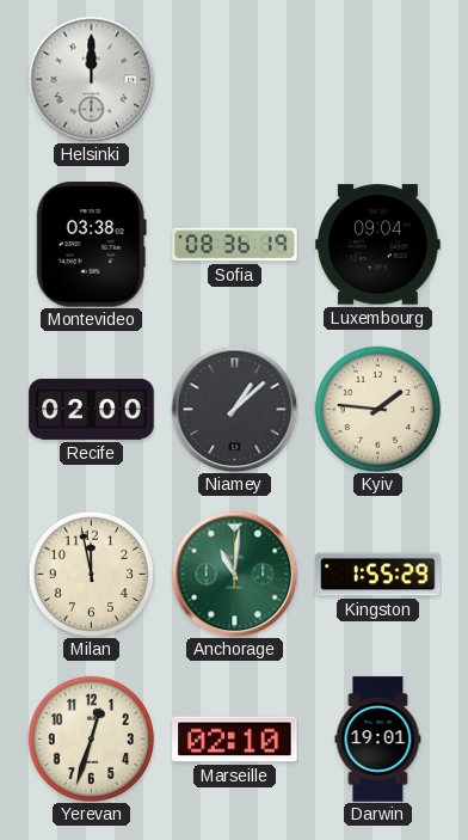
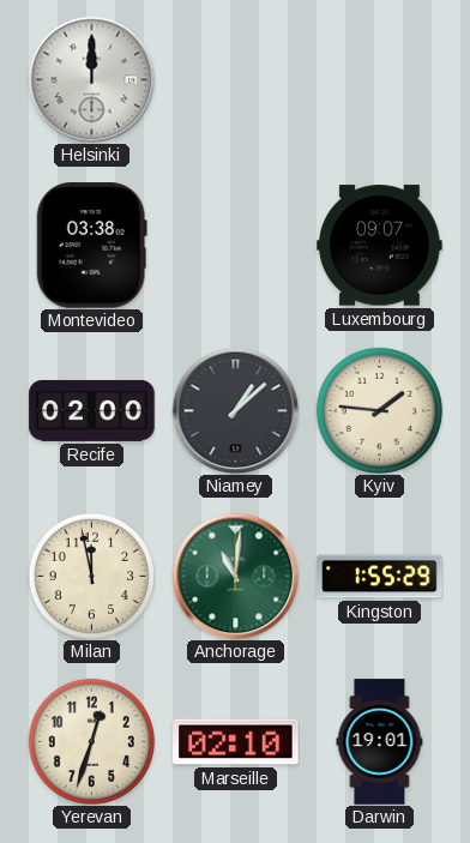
Sofia: 08:36 -> none
Luxembourg: 09:04 -> 09:07
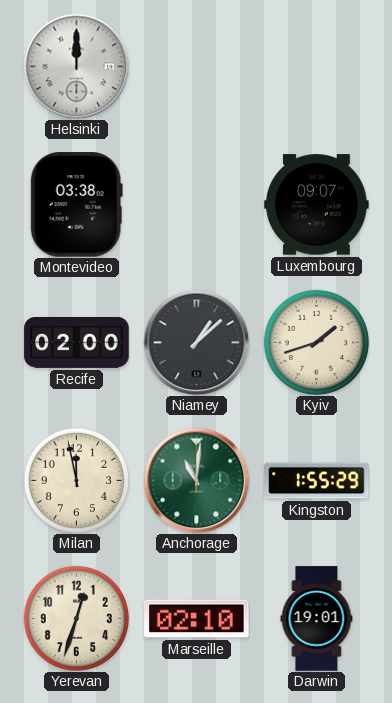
Kyiv: 1:46 -> 1:42
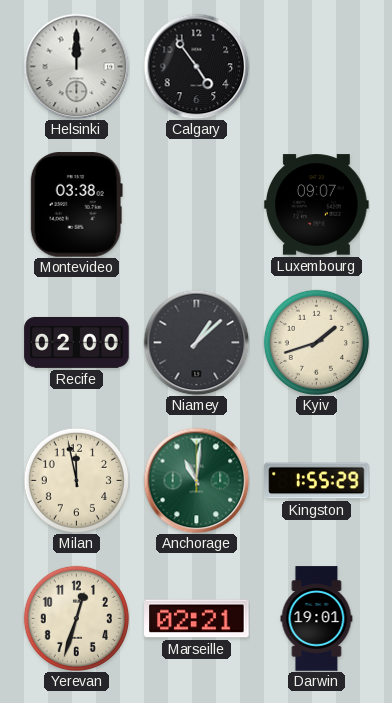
Calgary: none -> 4:54
Marseille: 02:10 -> 02:21
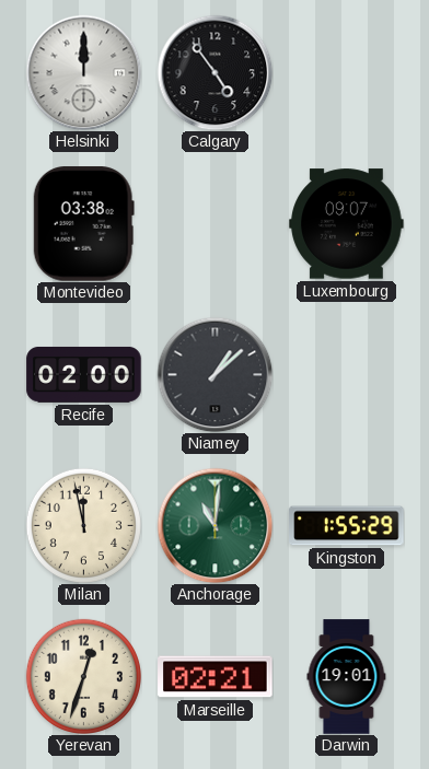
Kyiv: 1:42 -> none
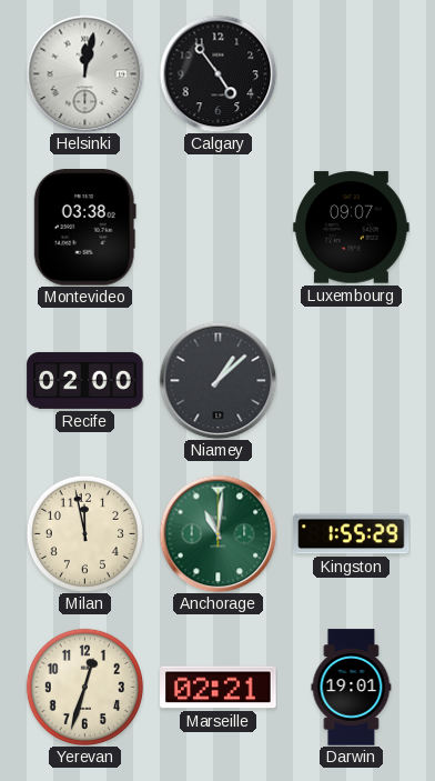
Helsinki: 12:00 -> 12:02
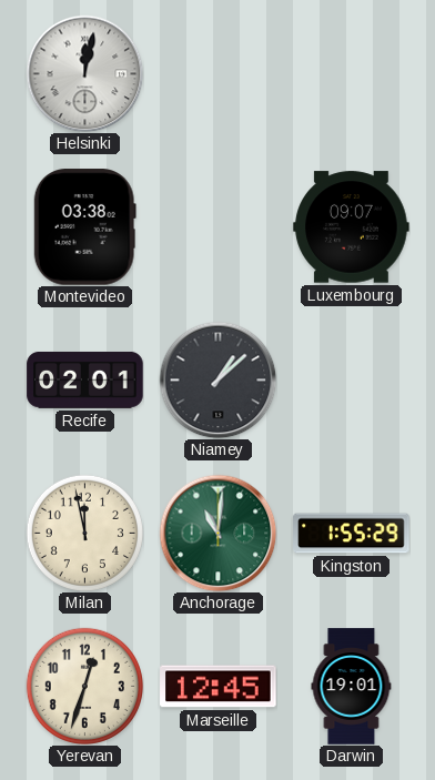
Calgary: 4:54 -> none
Recife: 02:00 -> 02:01
Marseille: 02:21 -> 12:45
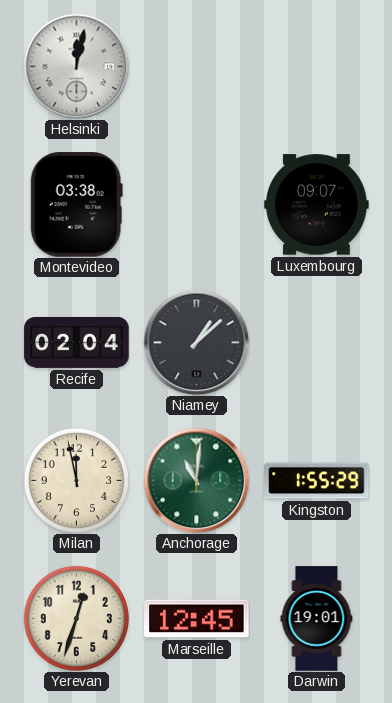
Recife: 02:01 -> 02:04
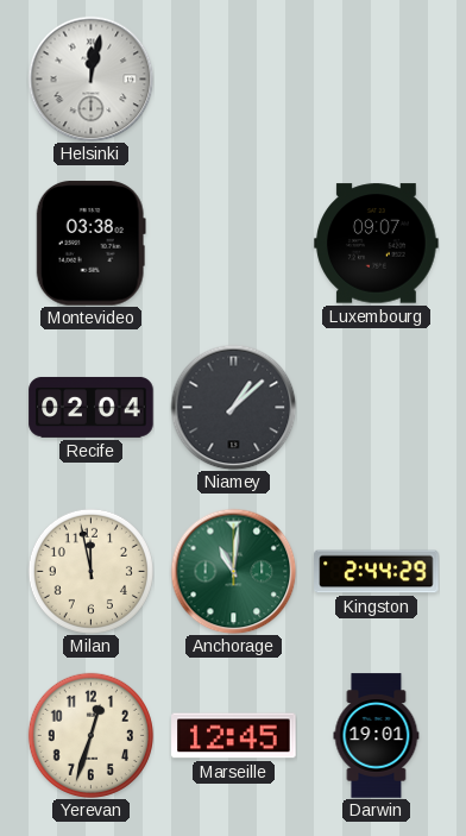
Kingston: 1:55 -> 2:44
